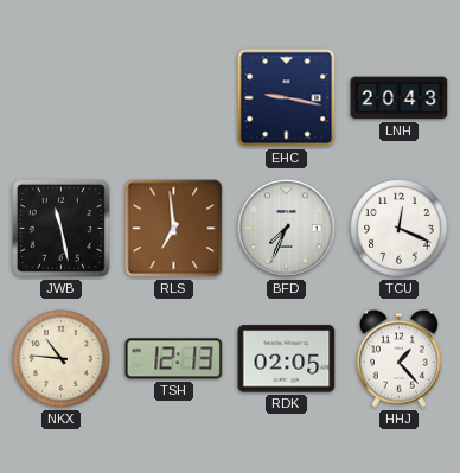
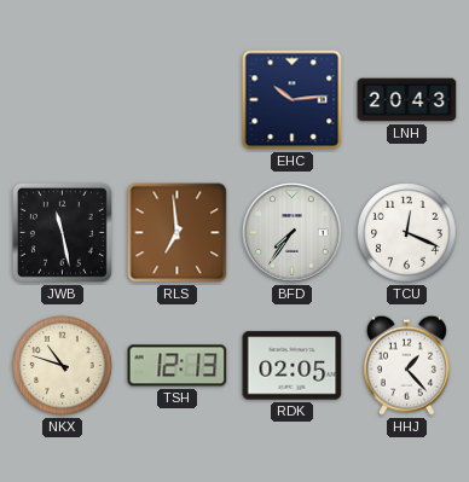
EHC: 9:17 -> 10:14
BFD: 7:34 -> 7:36
NKX: 10:46 -> 10:48
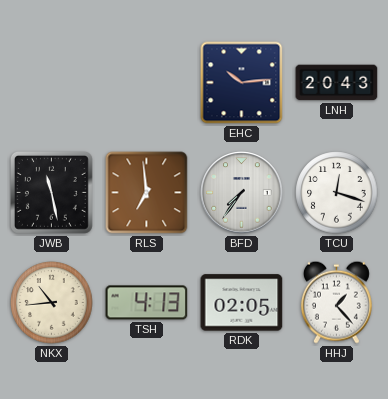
TCU: 12:19 -> 12:18
NKX: 10:48 -> 10:44
TSH: 12:13 -> 4:13
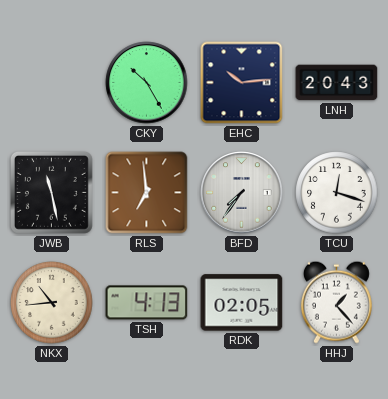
CKY: none -> 10:25
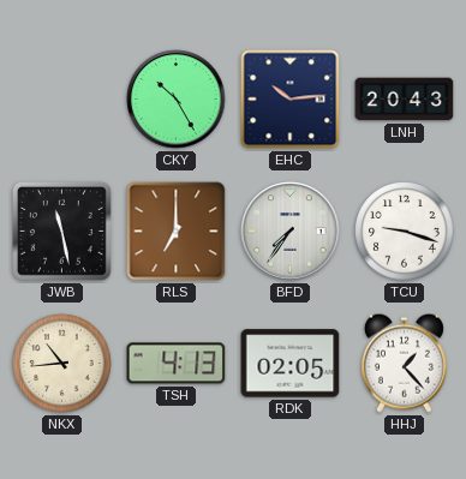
RLS: 6:59 -> 7:00
TCU: 12:18 -> 9:18
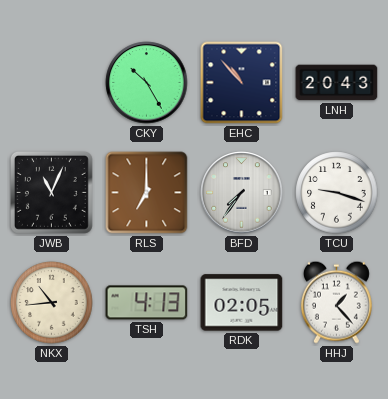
EHC: 10:14 -> 10:53
JWB: 11:28 -> 11:04
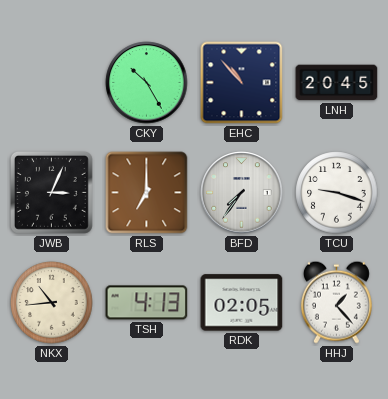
LNH: 20:43 -> 20:45
JWB: 11:04 -> 3:04
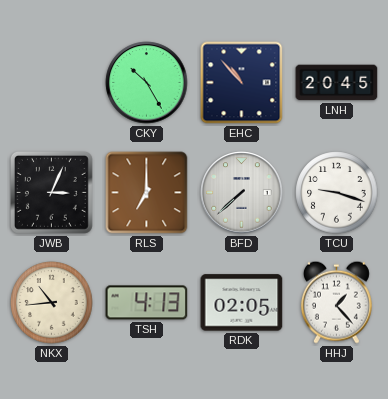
BFD: 7:36 -> 7:38
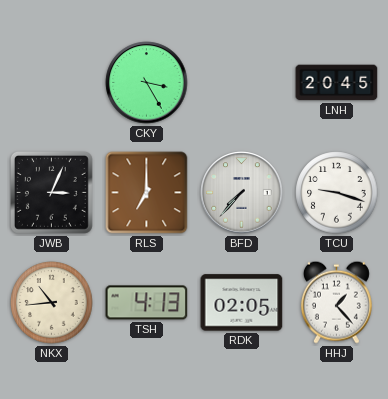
CKY: 10:25 -> 3:25
EHC: 10:53 -> none
BFD: 7:38 -> 7:37
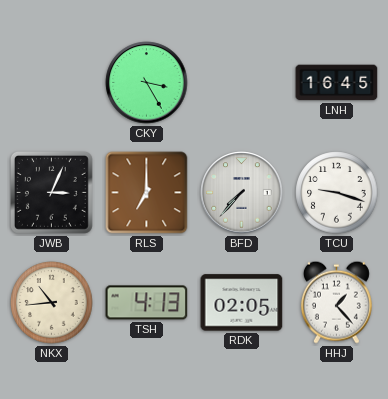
LNH: 20:45 -> 16:45
